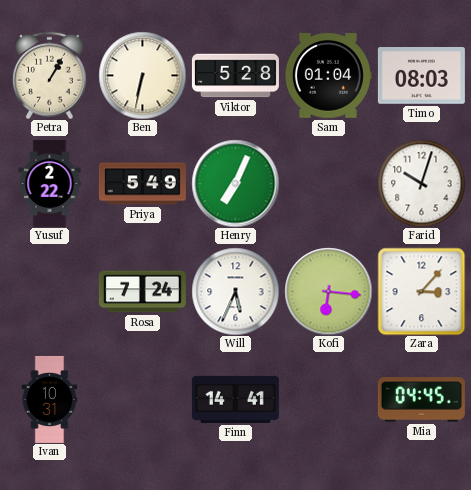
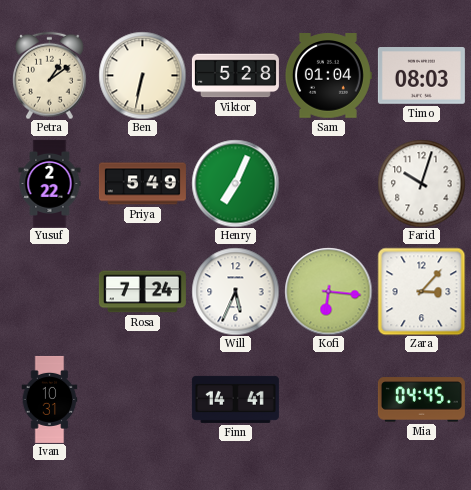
Petra: 1:05 -> 1:09
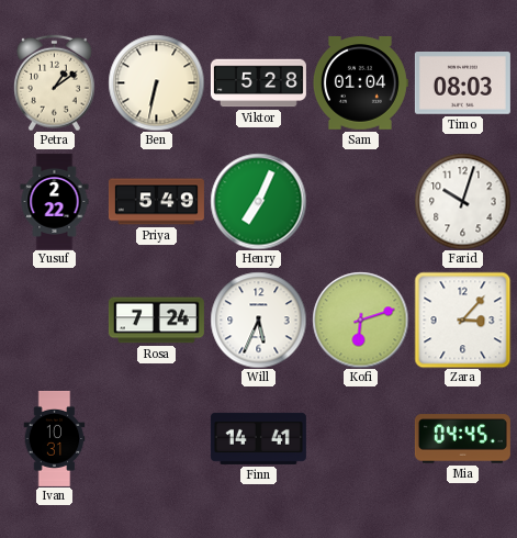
Kofi: 6:16 -> 6:12
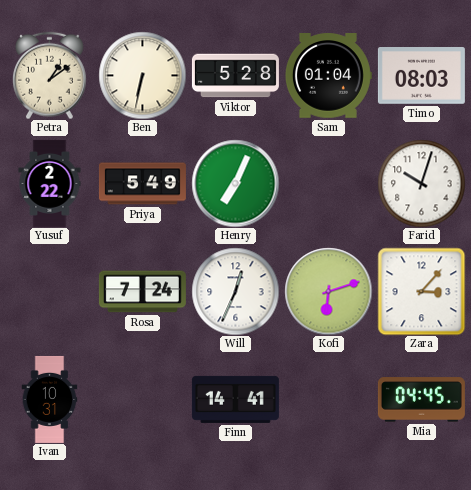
Will: 5:34 -> 12:34
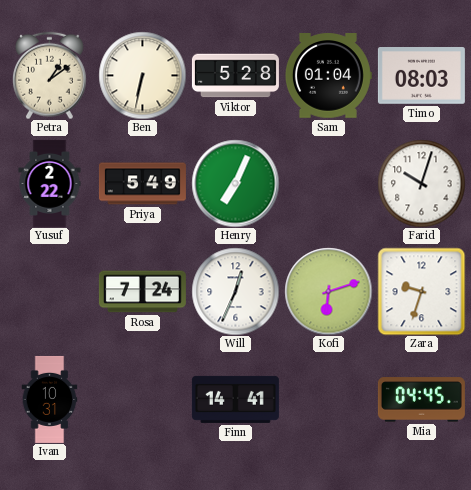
Zara: 3:07 -> 9:33
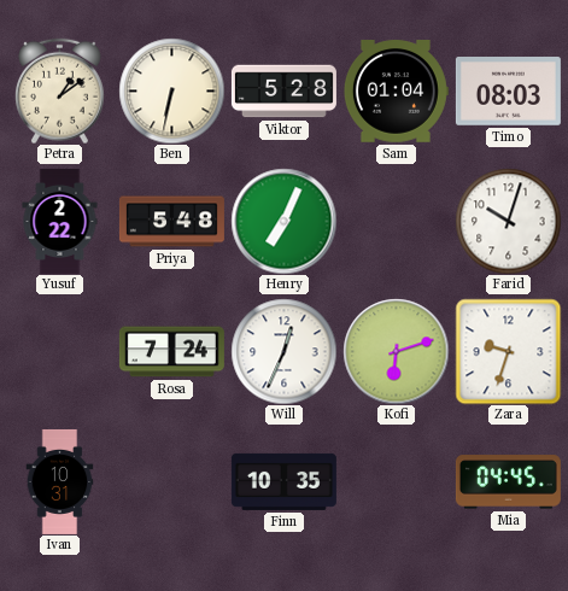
Priya: 5:49 -> 5:48
Finn: 14:41 -> 10:35
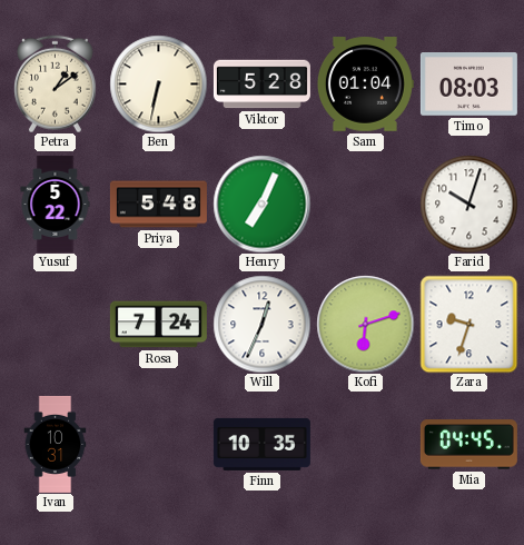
Yusuf: 2:22 -> 5:22
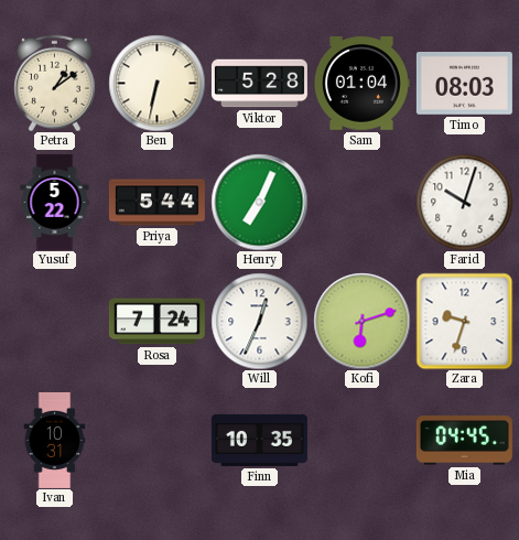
Priya: 5:48 -> 5:44
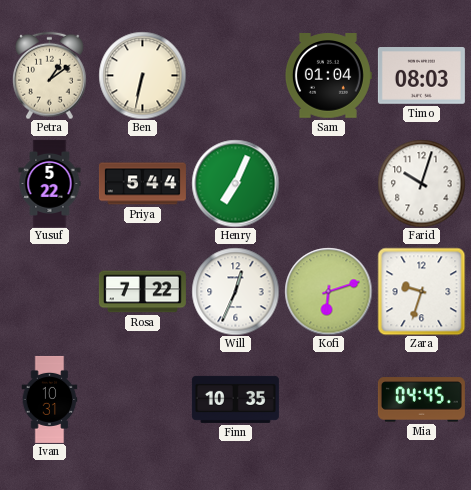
Viktor: 5:28 -> none
Rosa: 7:24 -> 7:22
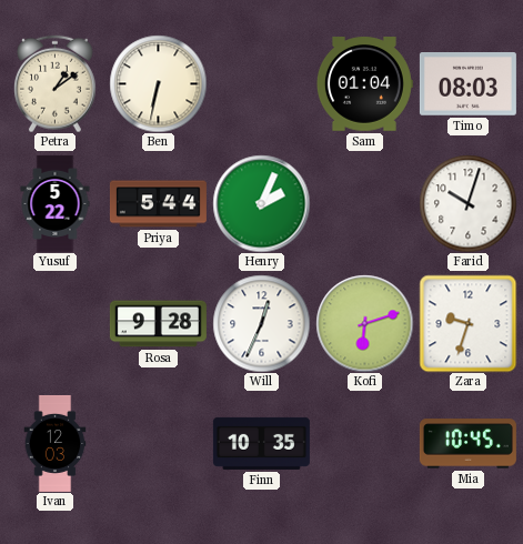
Henry: 7:04 -> 2:04
Rosa: 7:22 -> 9:28
Ivan: 10:31 -> 12:03
Mia: 04:45 -> 10:45
